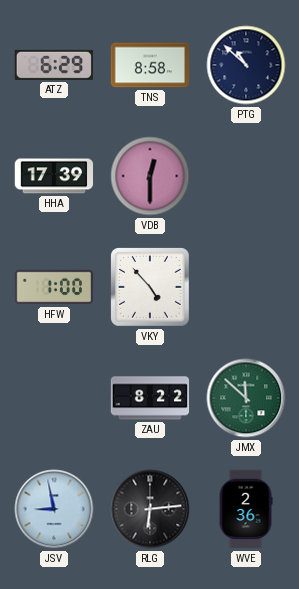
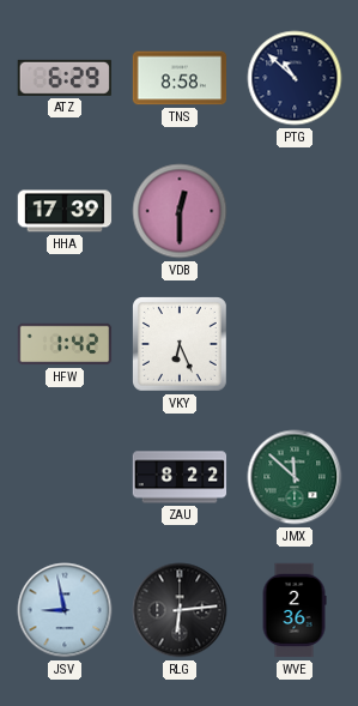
HFW: 1:00 -> 1:42
VKY: 4:53 -> 6:26
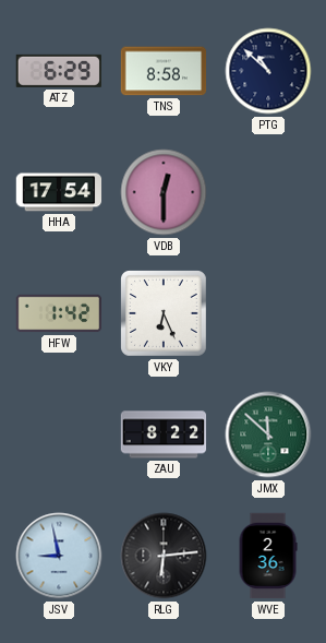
HHA: 17:39 -> 17:54
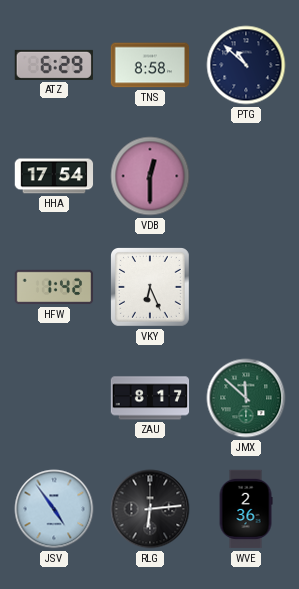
ZAU: 8:22 -> 8:17
JSV: 8:58 -> 4:54
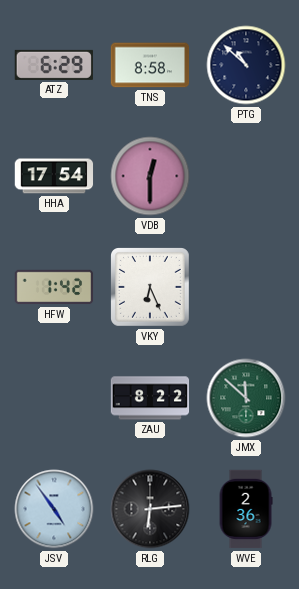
ZAU: 8:17 -> 8:22
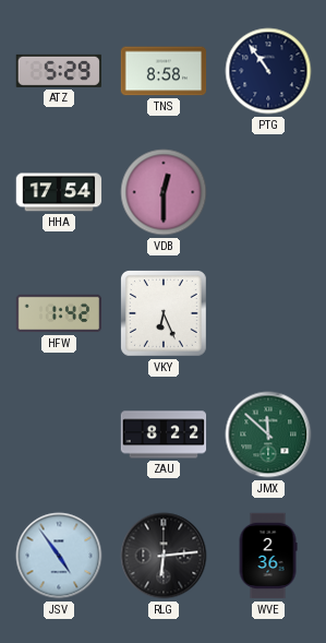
ATZ: 6:29 -> 5:29
PTG: 10:52 -> 10:54
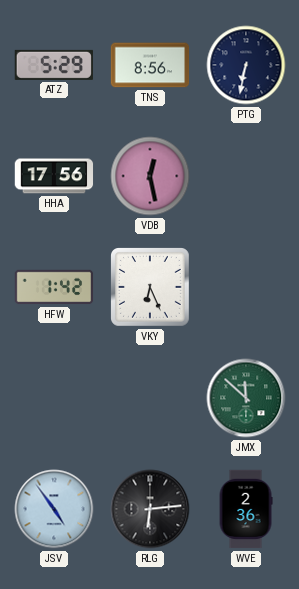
TNS: 8:58 -> 8:56
PTG: 10:54 -> 6:32
HHA: 17:54 -> 17:56
VDB: 12:30 -> 12:28
ZAU: 8:22 -> none
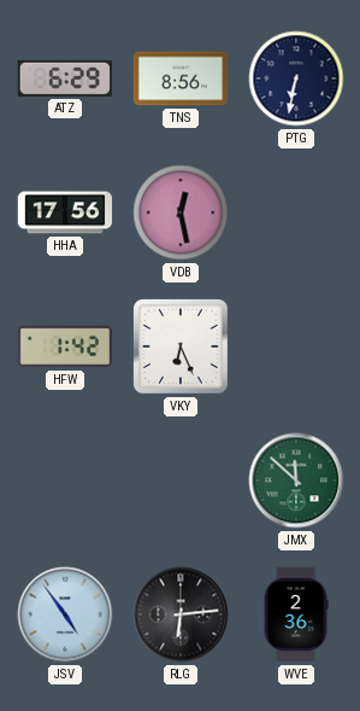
ATZ: 5:29 -> 6:29
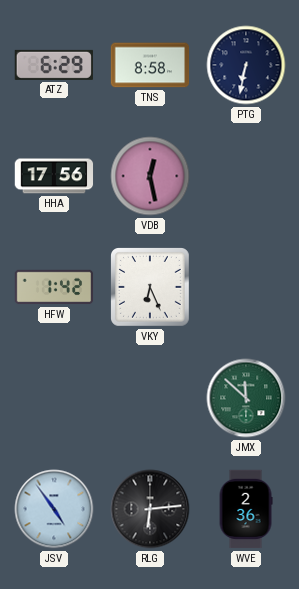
TNS: 8:56 -> 8:58
